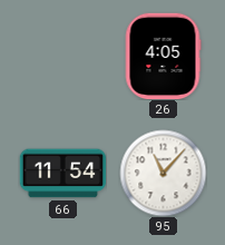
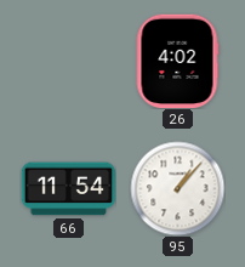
26: 4:05 -> 4:02
95: 11:07 -> 1:07
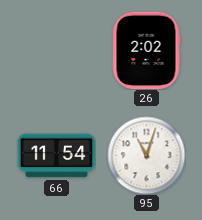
26: 4:02 -> 2:02
95: 1:07 -> 11:03
